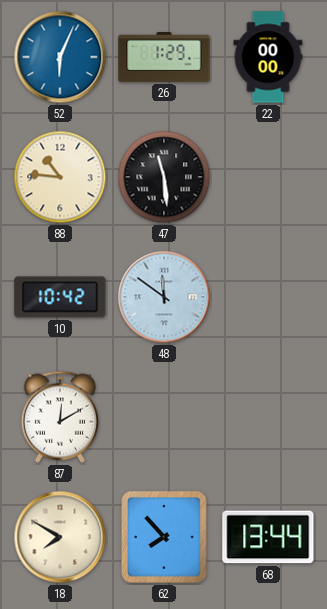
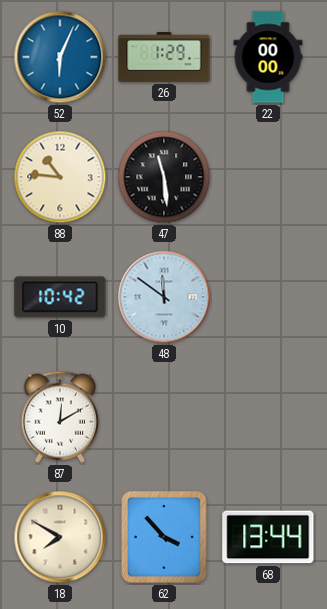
62: 7:53 -> 3:53
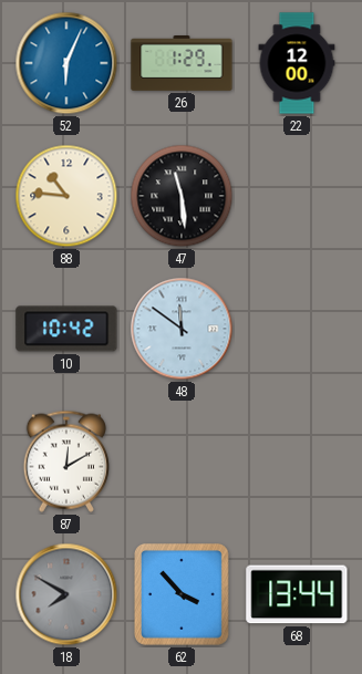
22: 00:00 -> 12:00
18 dial: cream -> grey
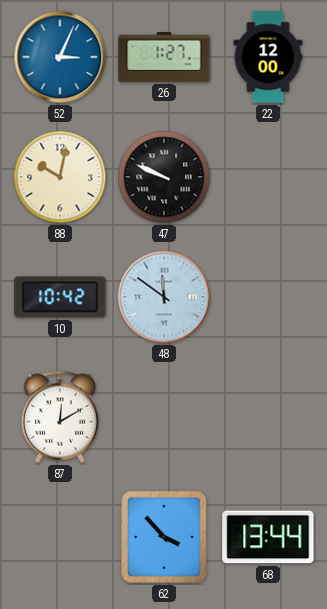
52: 6:04 -> 3:04
26: 1:29 -> 1:27
88: 10:46 -> 10:02
47: 11:29 -> 9:49
18: 7:50 -> none
